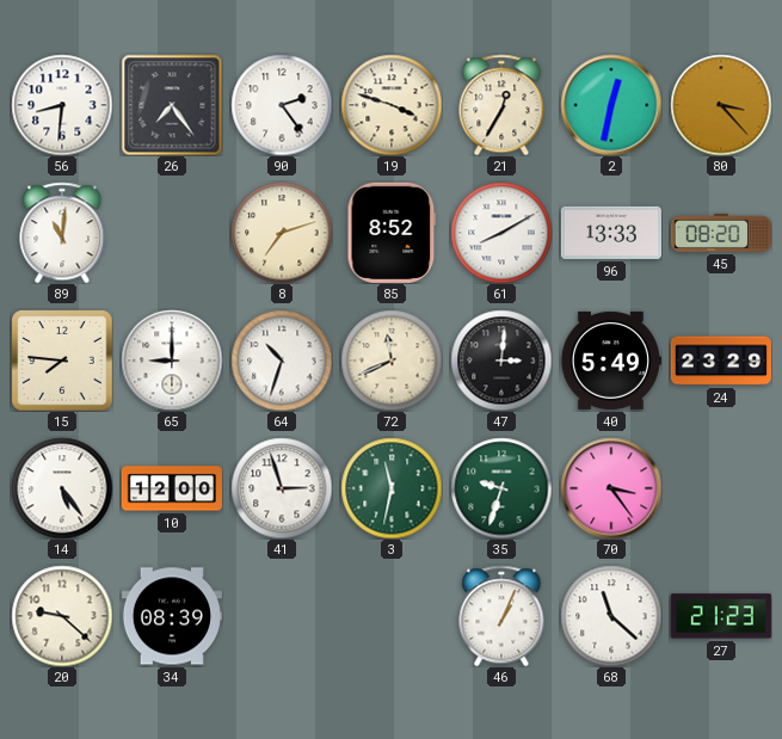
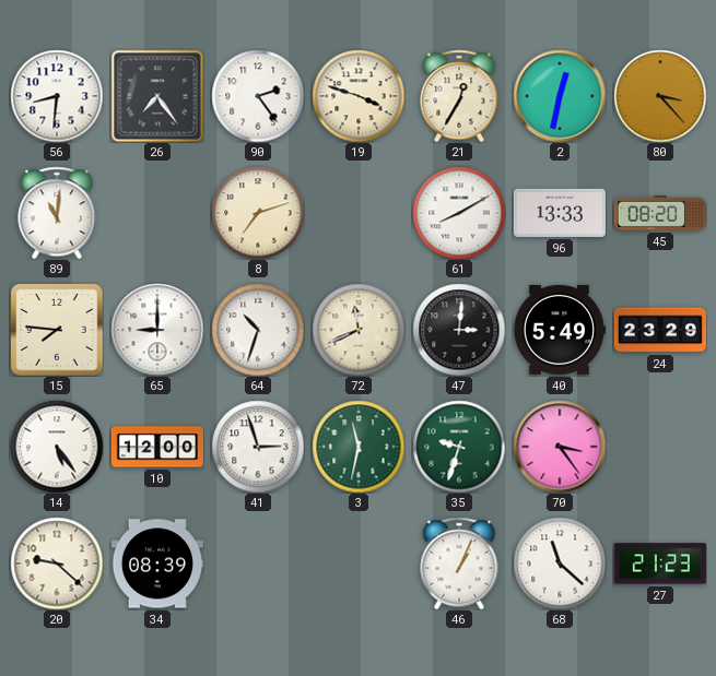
85: 8:52 -> none
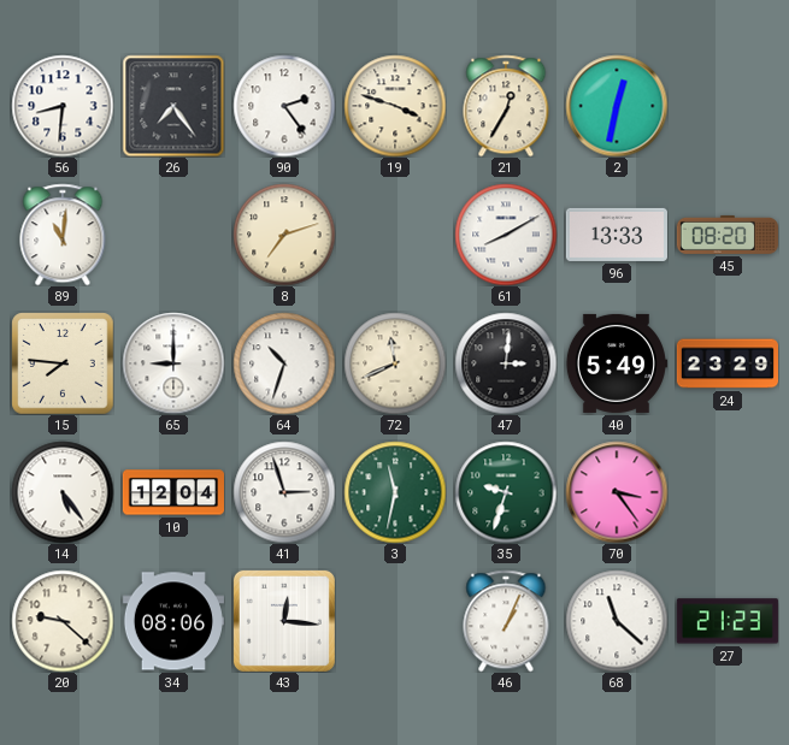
80: 3:23 -> none
10: 12:00 -> 12:04
34: 08:39 -> 08:06
43: none -> 12:16
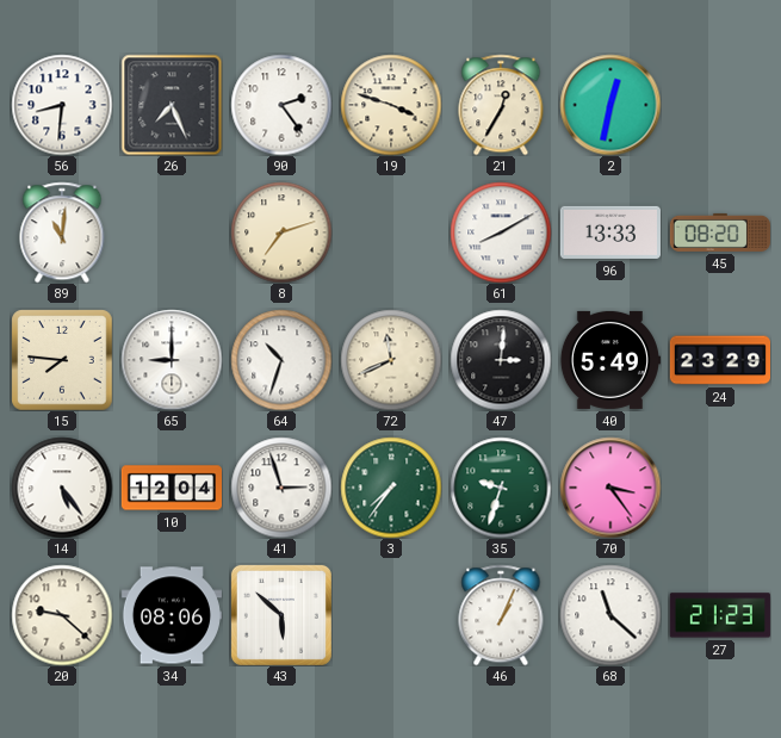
26: 7:24 -> 7:26
3: 11:32 -> 7:36
43: 12:16 -> 5:52
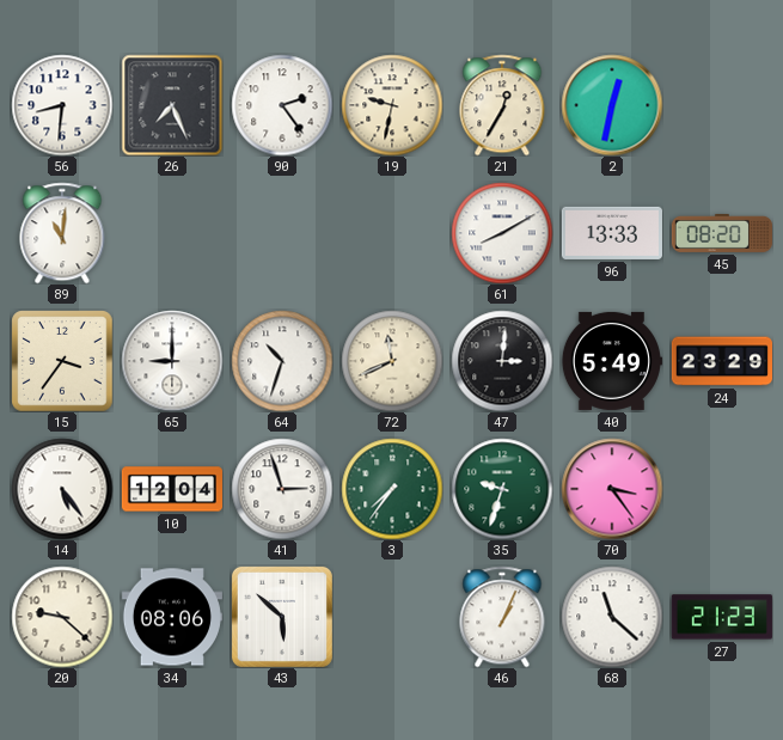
19: 3:48 -> 9:32
8: 7:12 -> none
15: 7:46 -> 3:36
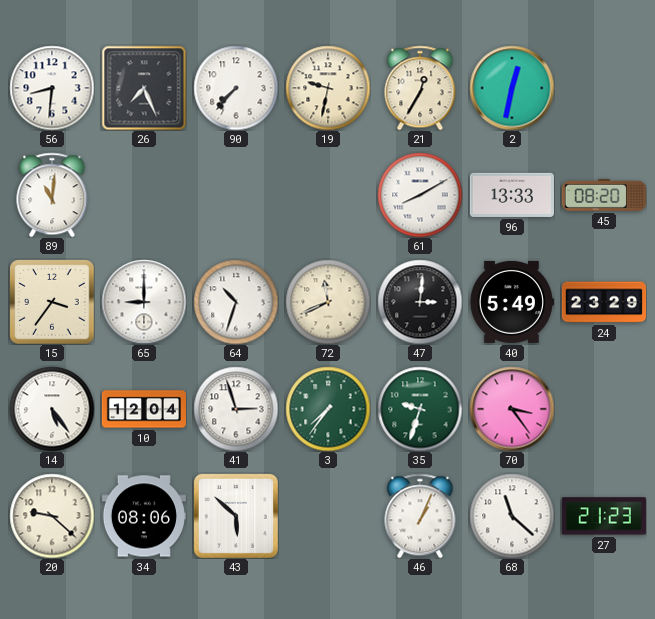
90: 2:24 -> 7:37
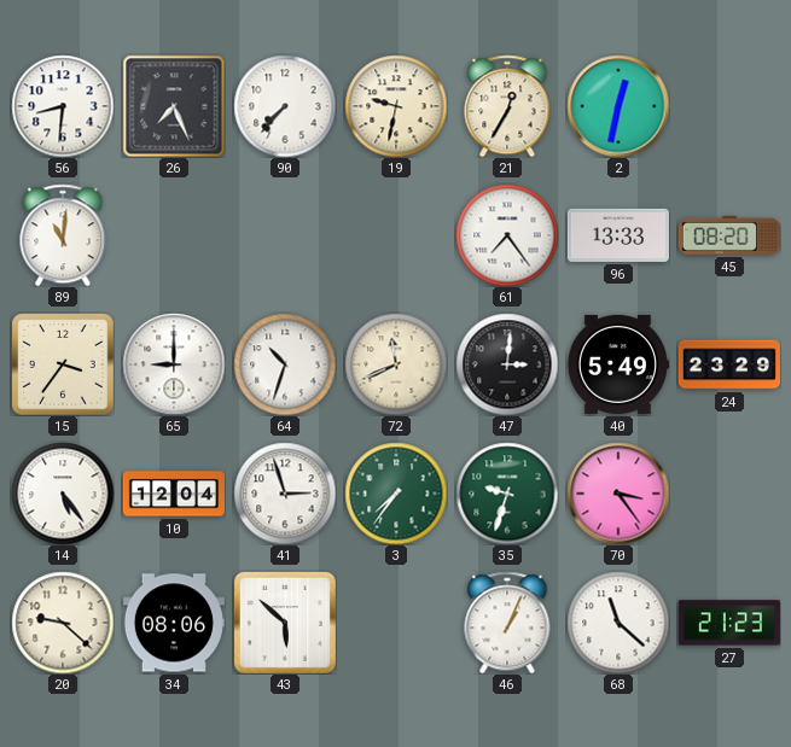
61: 8:10 -> 7:24
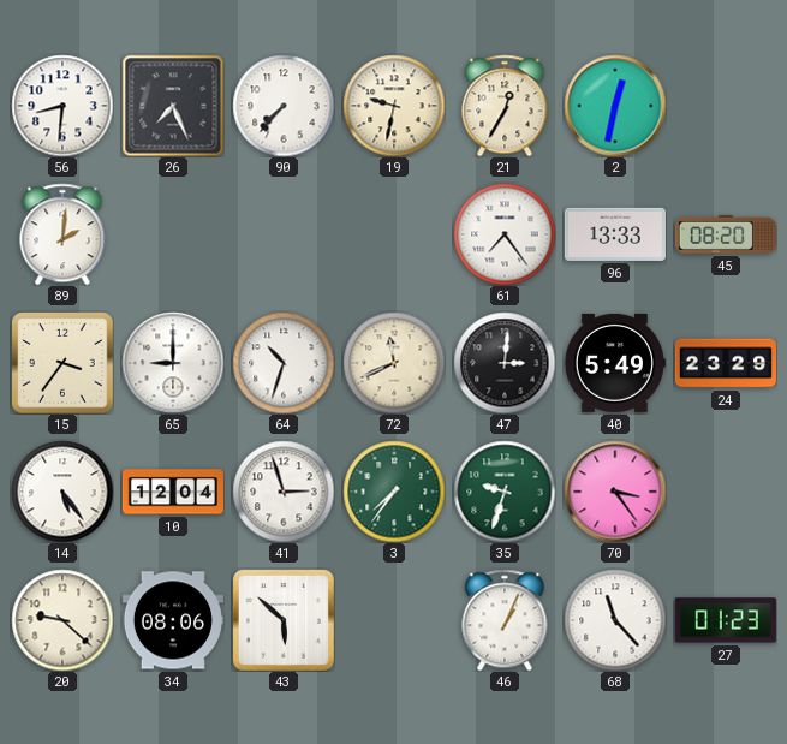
89: 11:01 -> 2:01
68: 11:22 -> 11:23
27: 21:23 -> 01:23
